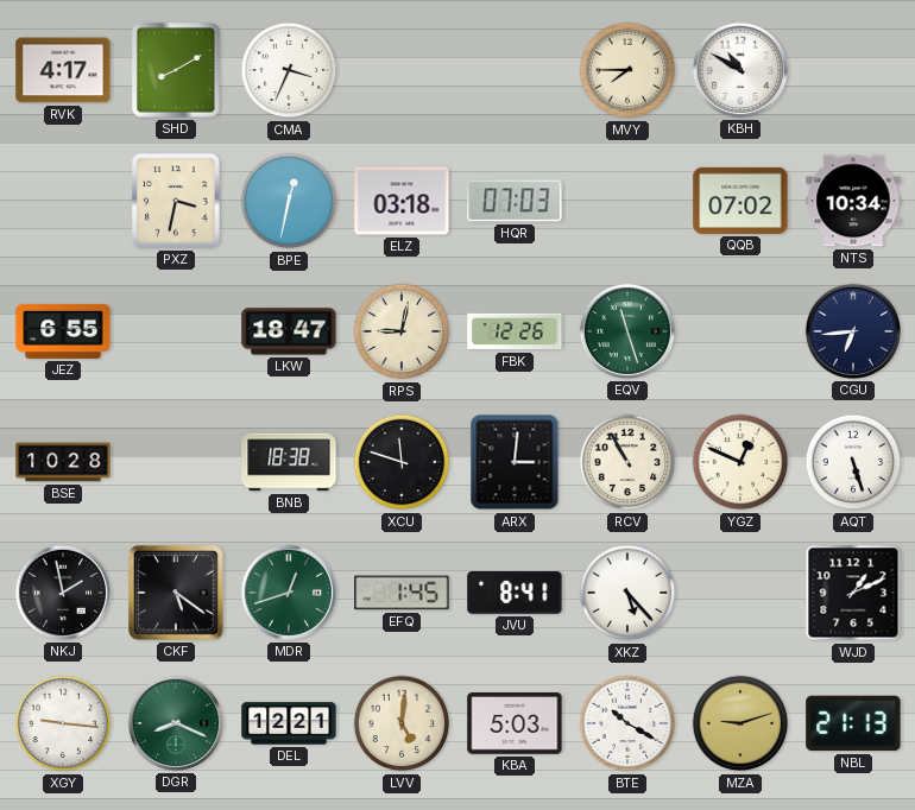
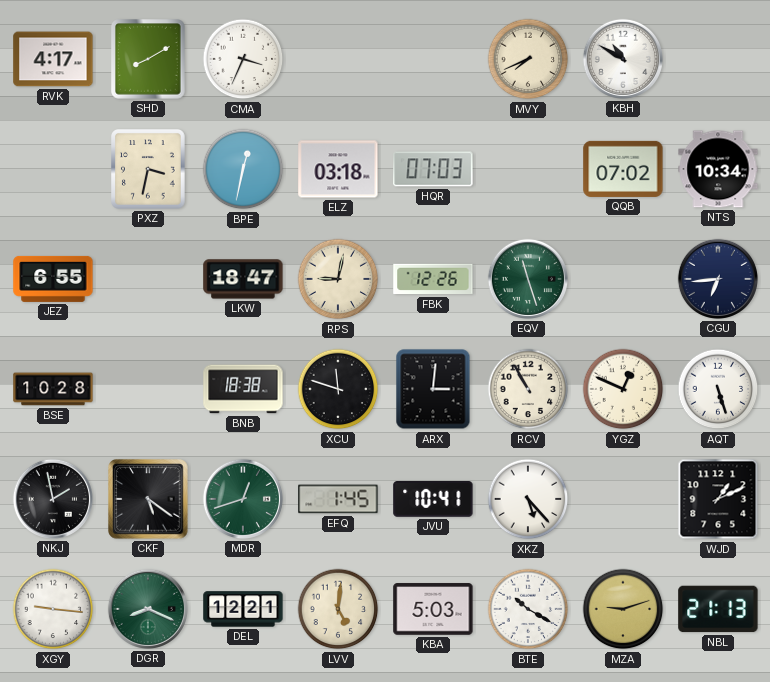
MVY: 7:45 -> 7:41
JVU: 8:41 -> 10:41
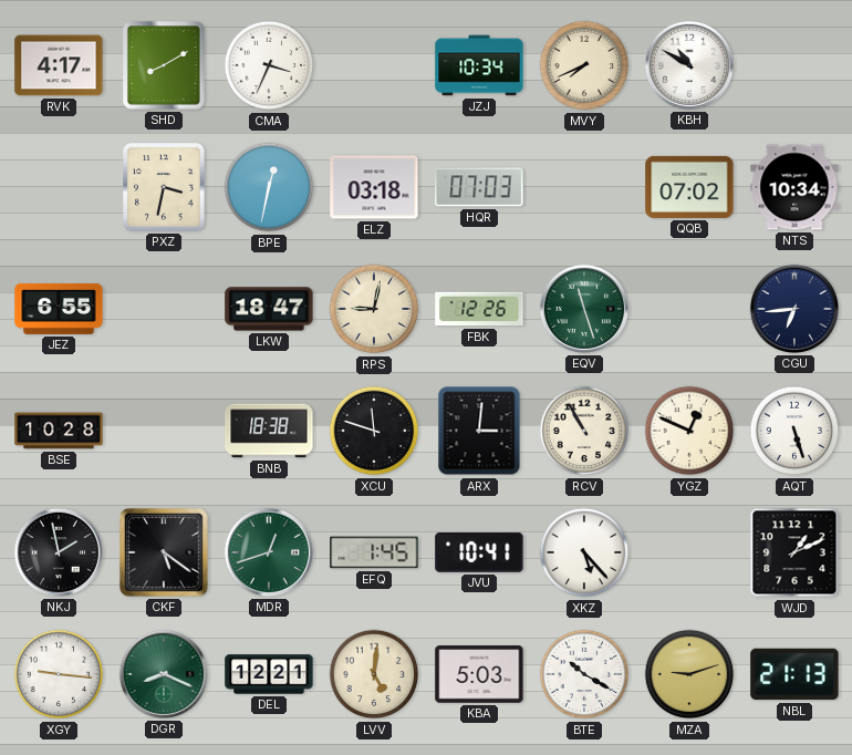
JZJ: none -> 10:34
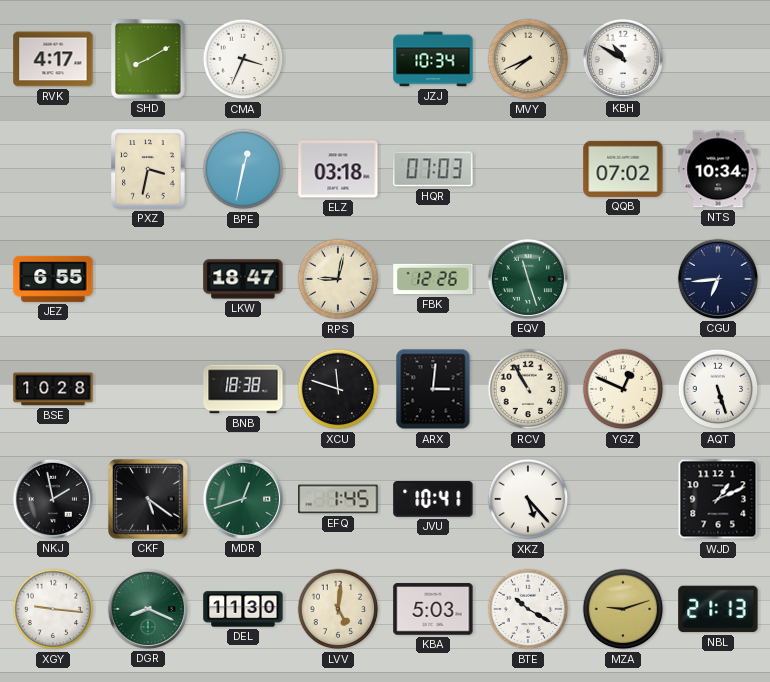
DEL: 12:21 -> 11:30
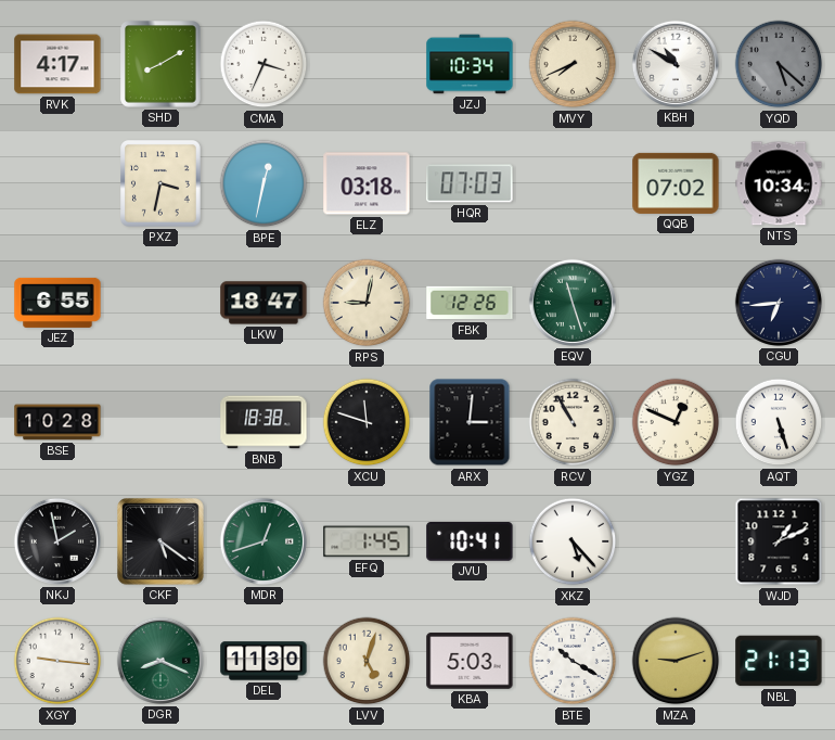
YQD: none -> 5:22
LVV: 5:01 -> 5:03
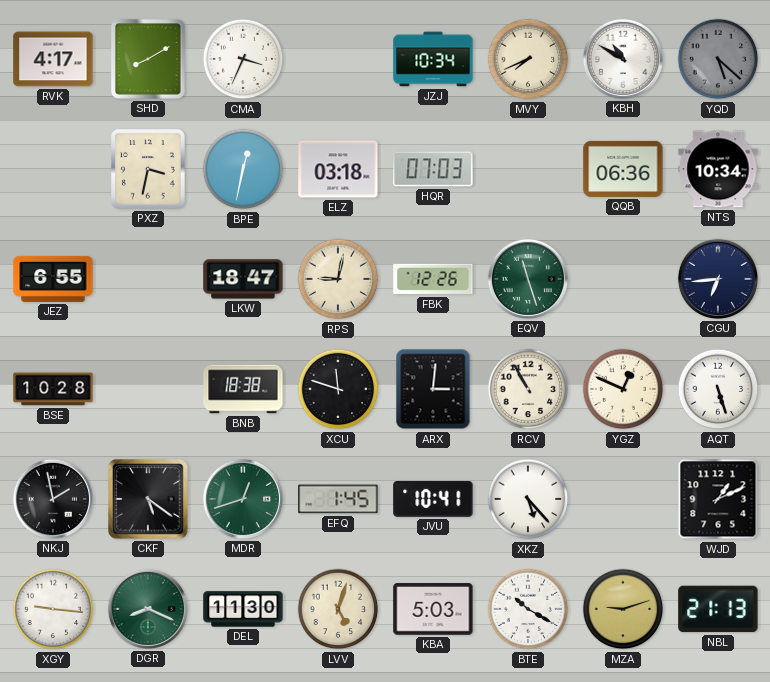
QQB: 07:02 -> 06:36
